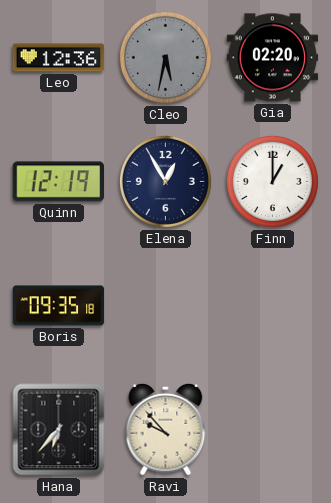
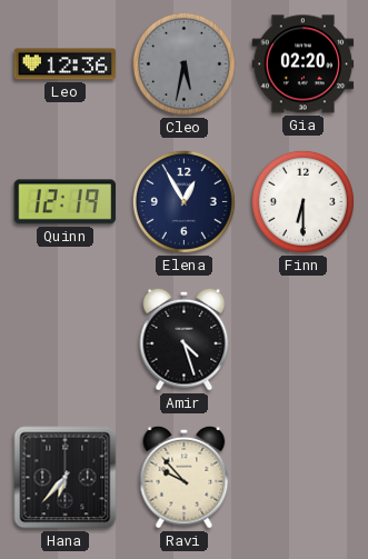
Finn: 1:00 -> 6:30
Boris: 09:35 -> none
Amir: none -> 4:27
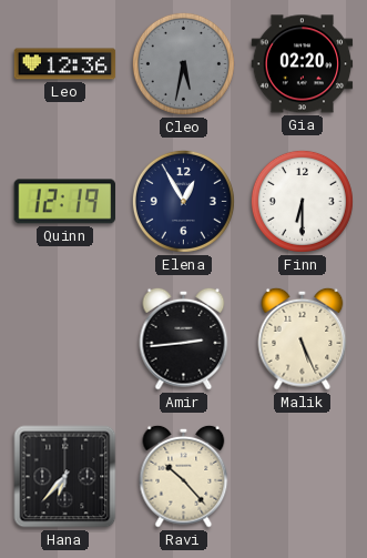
Amir: 4:27 -> 2:44
Malik: none -> 5:26
Ravi: 9:53 -> 10:23
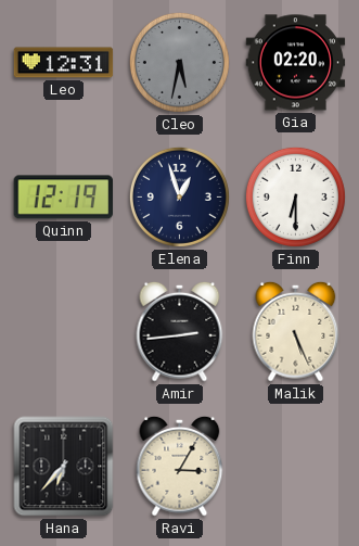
Leo: 12:36 -> 12:31
Elena: 12:55 -> 12:57
Ravi: 10:23 -> 3:05
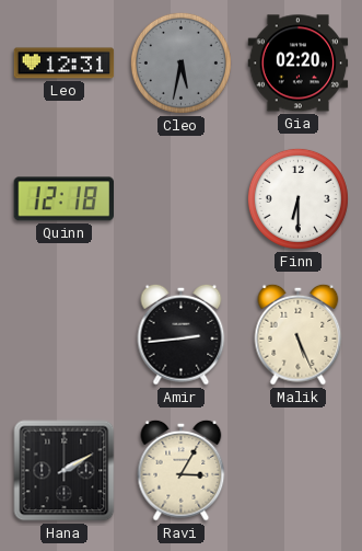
Quinn: 12:19 -> 12:18
Elena: 12:57 -> none
Hana: 6:37 -> 2:10
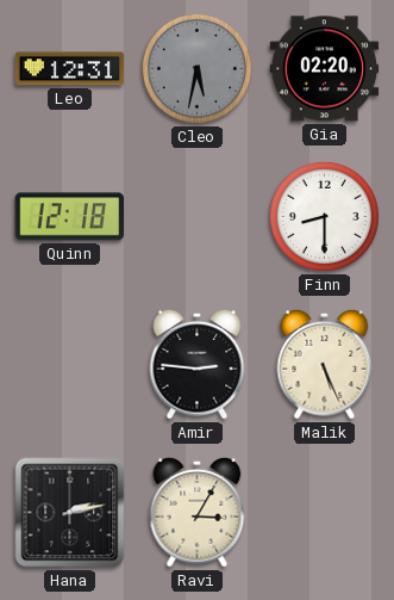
Finn: 6:30 -> 8:30
Amir: 2:44 -> 2:46
Hana: 2:10 -> 2:13
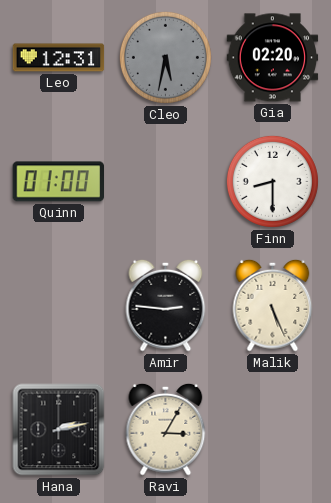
Quinn: 12:18 -> 01:00
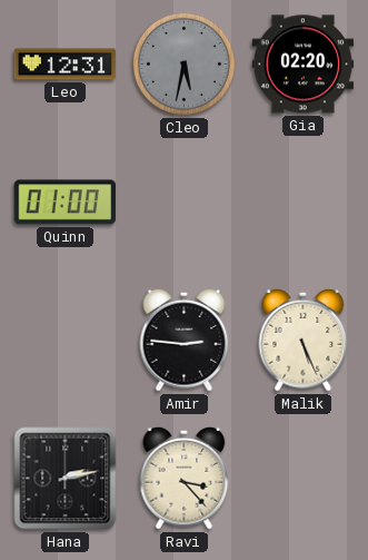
Finn: 8:30 -> none
Ravi: 3:05 -> 3:23
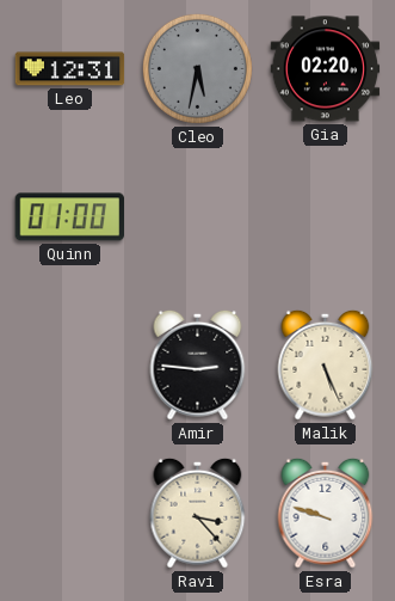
Hana: 2:13 -> none
Esra: none -> 9:48
